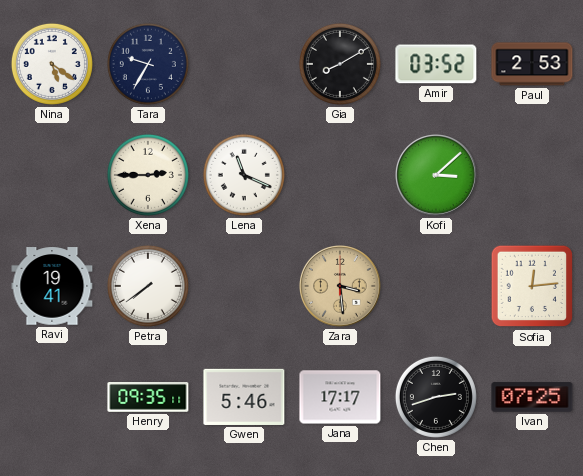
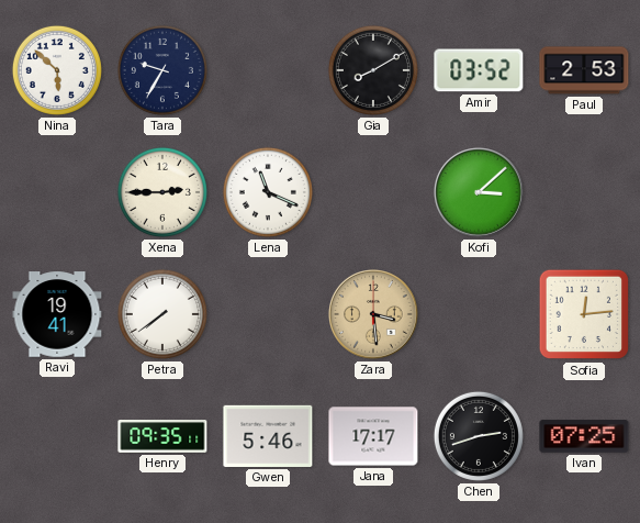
Nina: 5:21 -> 5:52
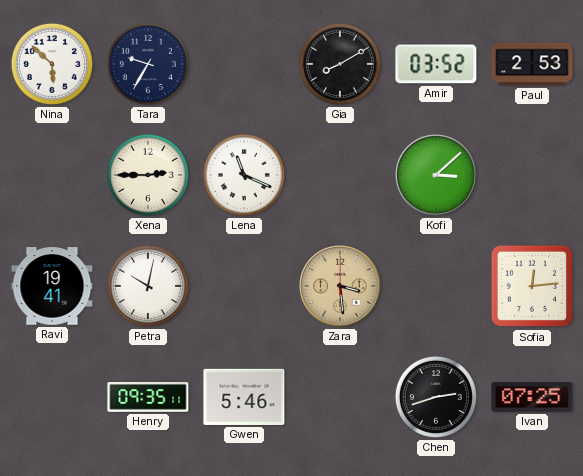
Petra: 7:39 -> 10:02
Jana: 17:17 -> none
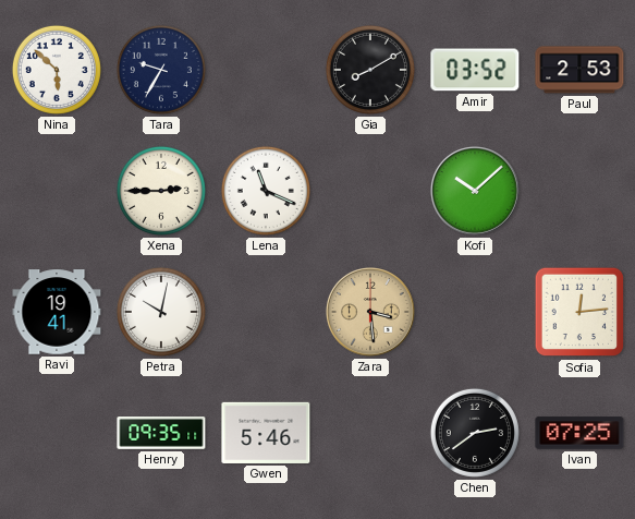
Kofi: 3:08 -> 10:08
Chen: 2:42 -> 2:39
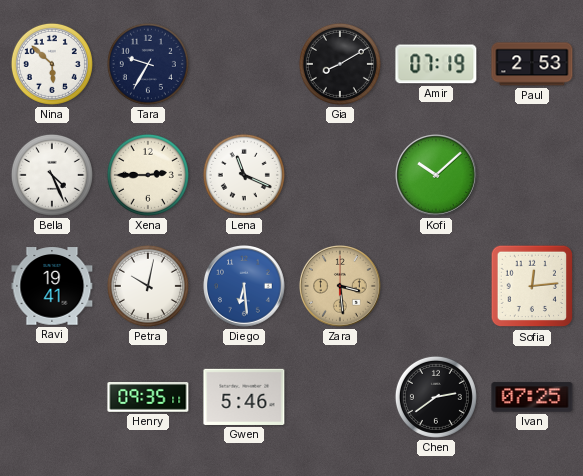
Amir: 03:52 -> 07:19
Bella: none -> 4:26
Diego: none -> 6:29
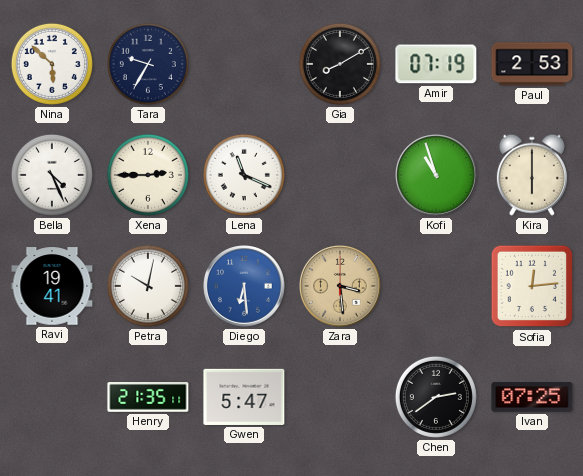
Kofi: 10:08 -> 10:57
Kira: none -> 6:00
Henry: 09:35 -> 21:35
Gwen: 5:46 -> 5:47
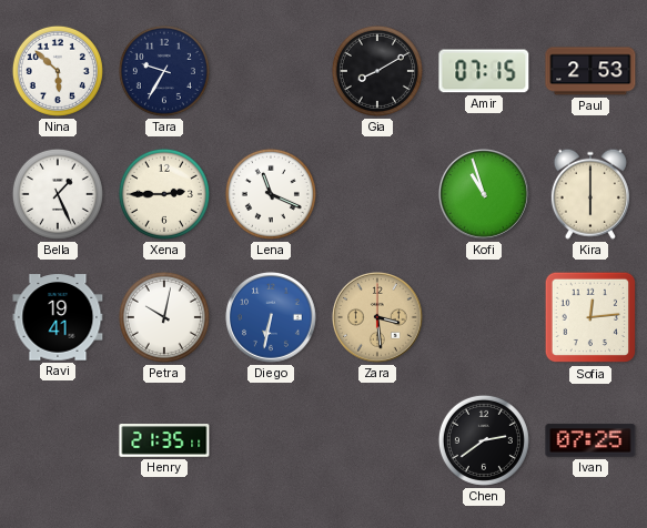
Amir: 07:19 -> 07:15
Bella: 4:26 -> 1:26
Diego: 6:29 -> 6:32
Gwen: 5:47 -> none
